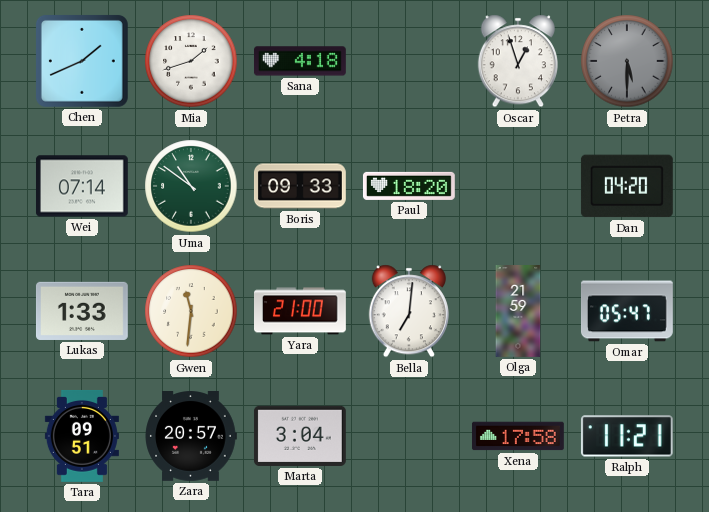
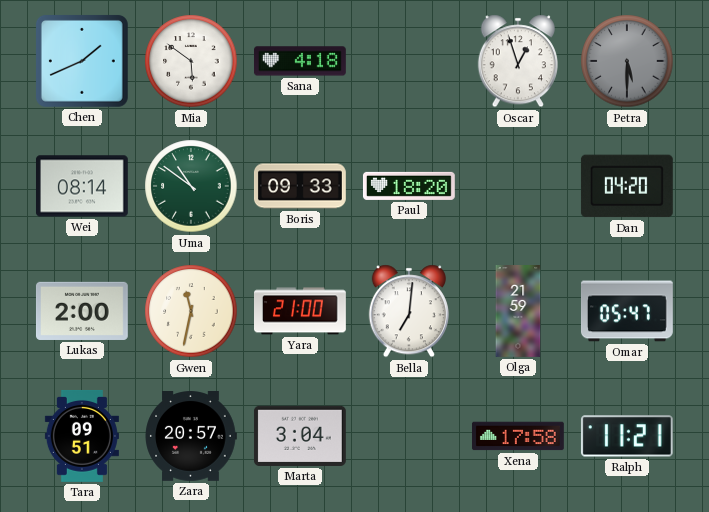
Mia: 1:42 -> 5:51
Wei: 07:14 -> 08:14
Lukas: 1:33 -> 2:00
Gwen: 11:31 -> 11:32
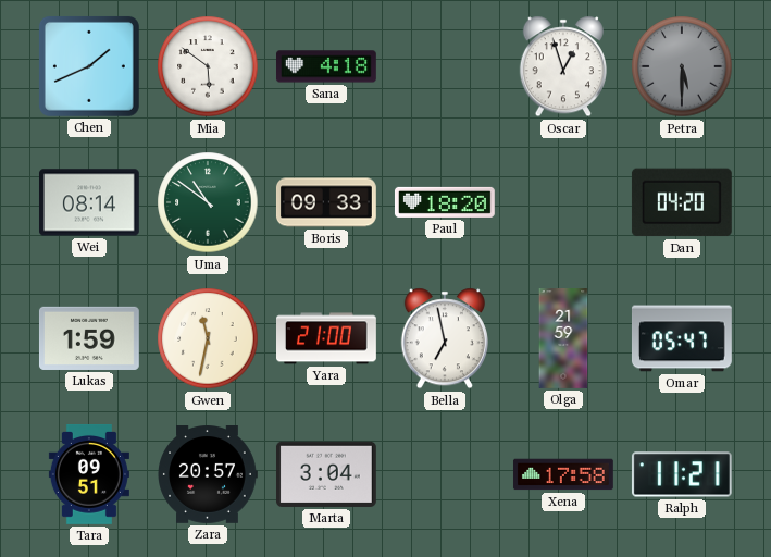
Lukas: 2:00 -> 1:59
Bella: 7:01 -> 6:58
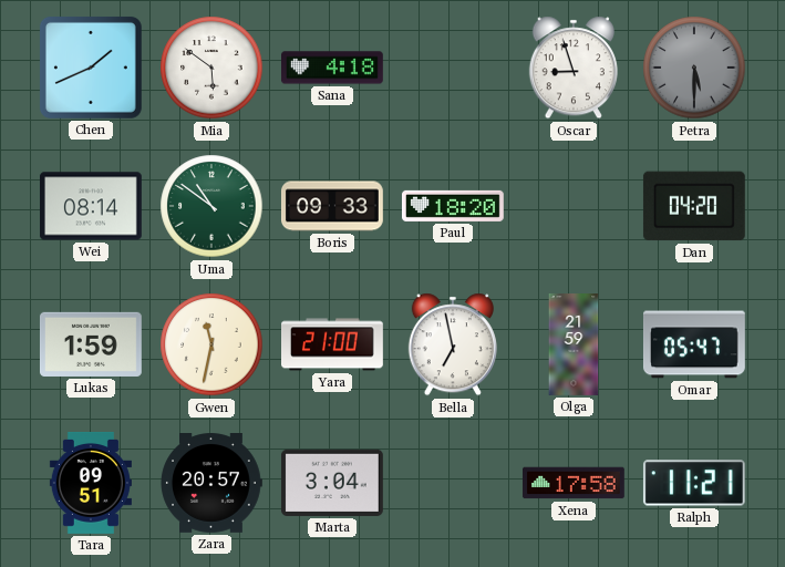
Oscar: 12:57 -> 8:57
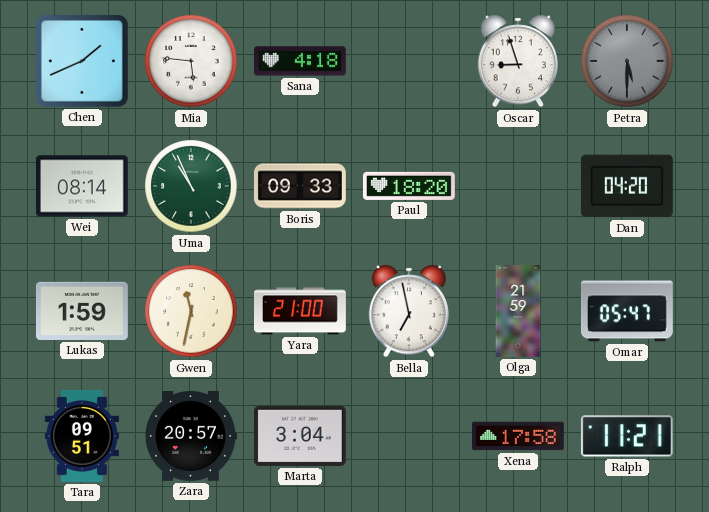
Mia: 5:51 -> 5:46
Uma: 10:51 -> 10:56
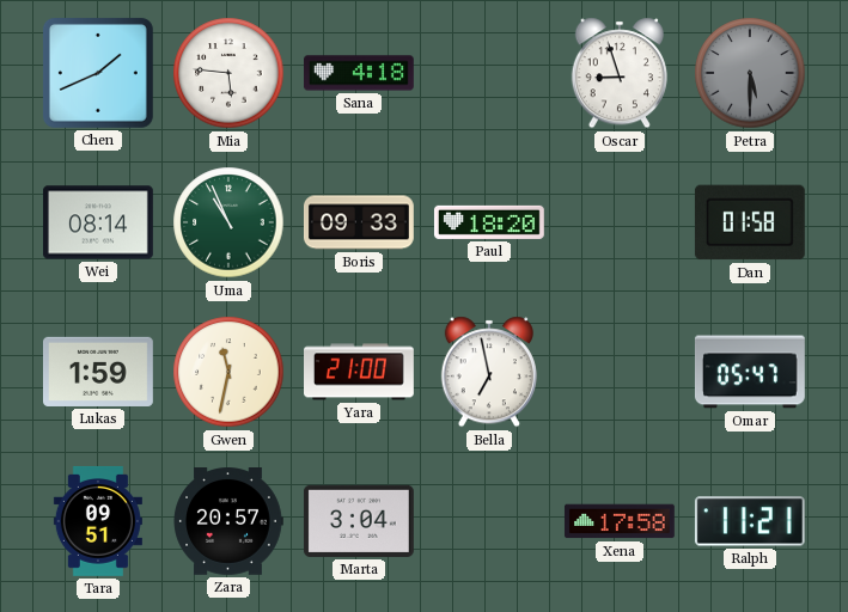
Dan: 04:20 -> 01:58
Olga: 21:59 -> none
